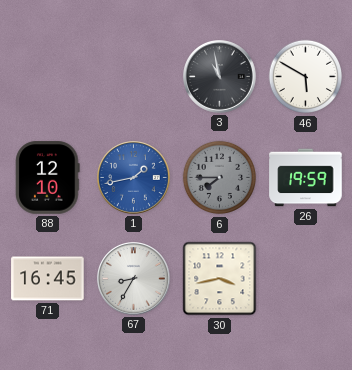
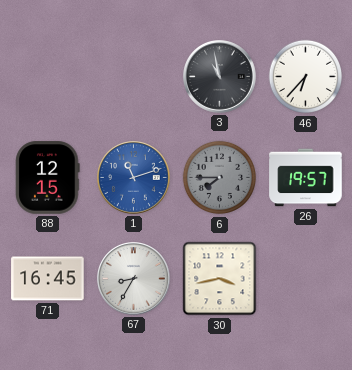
46: 5:50 -> 6:37
88: 12:10 -> 12:15
1: 1:43 -> 11:12
26: 19:59 -> 19:57
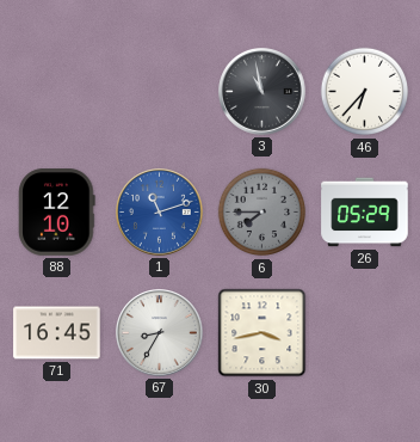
88: 12:15 -> 12:10
26: 19:57 -> 05:29
